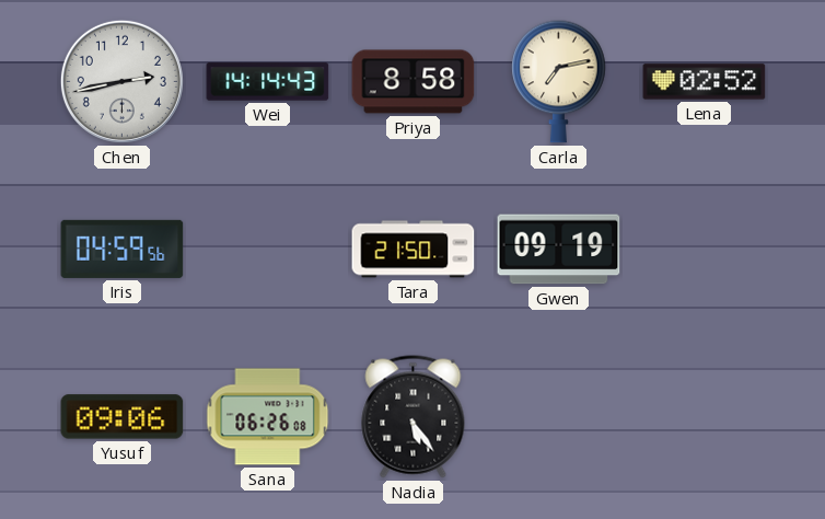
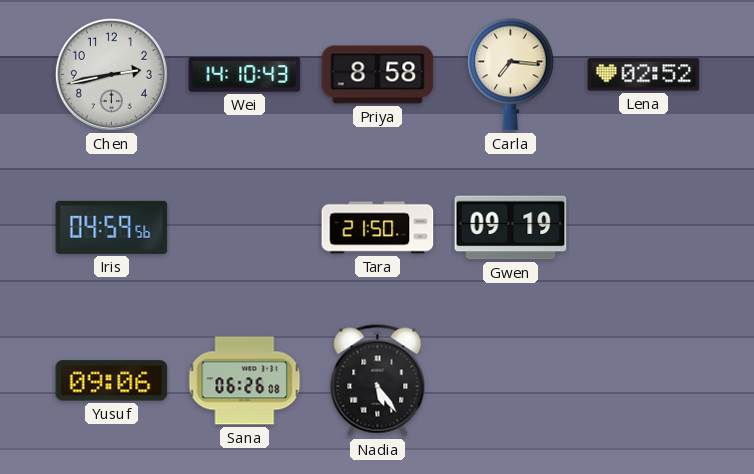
Wei: 14:14 -> 14:10
Carla: 7:13 -> 7:16
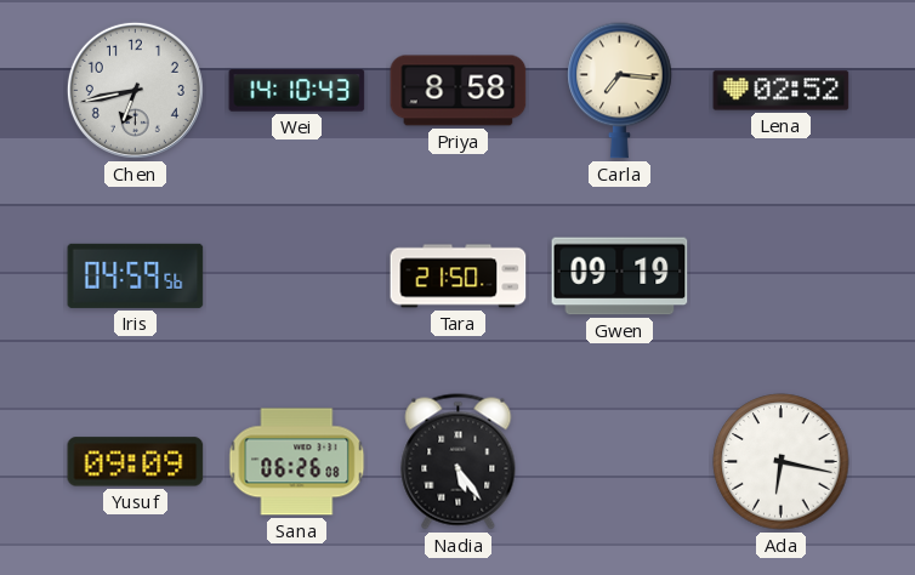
Chen: 2:43 -> 6:43
Yusuf: 09:06 -> 09:09
Ada: none -> 6:17
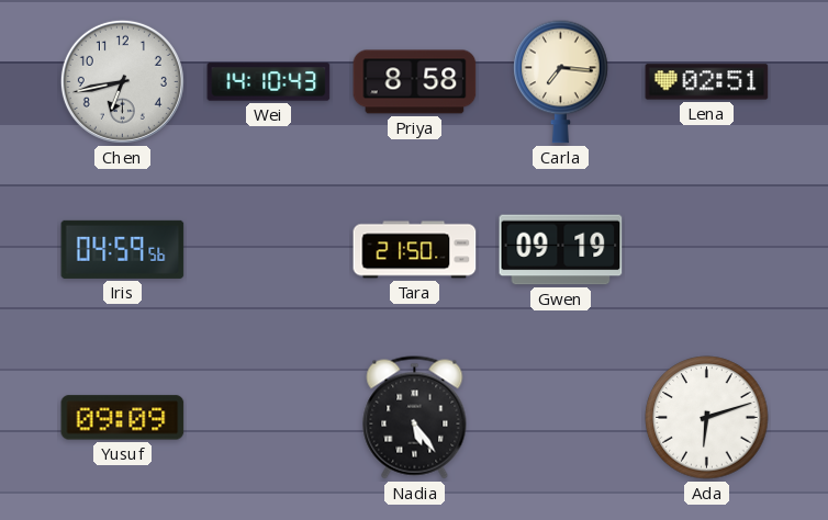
Lena: 02:52 -> 02:51
Sana: 06:26 -> none
Ada: 6:17 -> 6:12
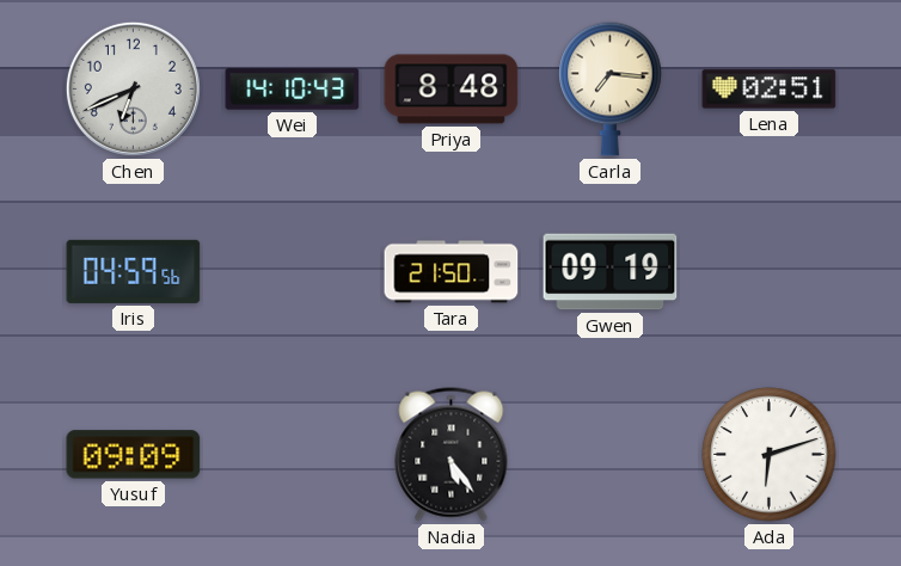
Chen: 6:43 -> 6:41
Priya: 8:58 -> 8:48
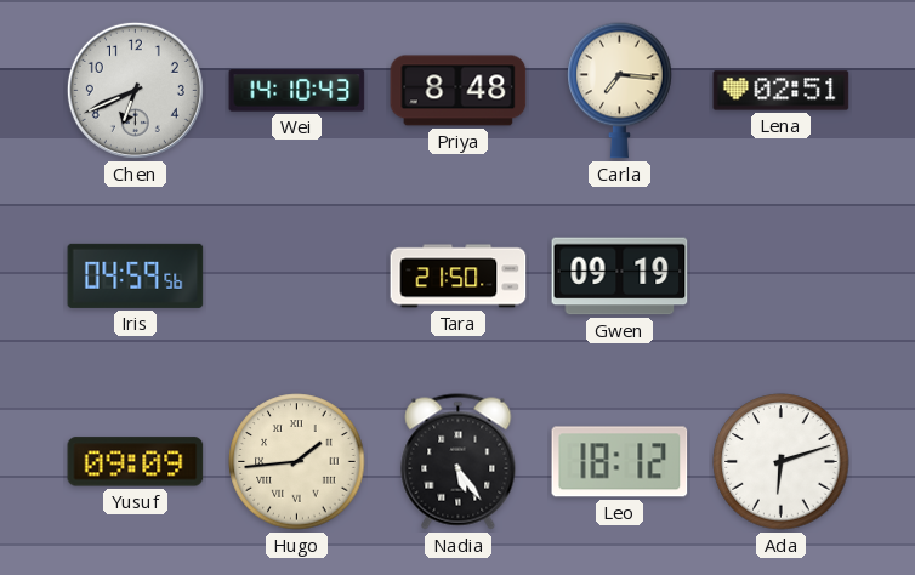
Hugo: none -> 1:44
Leo: none -> 18:12
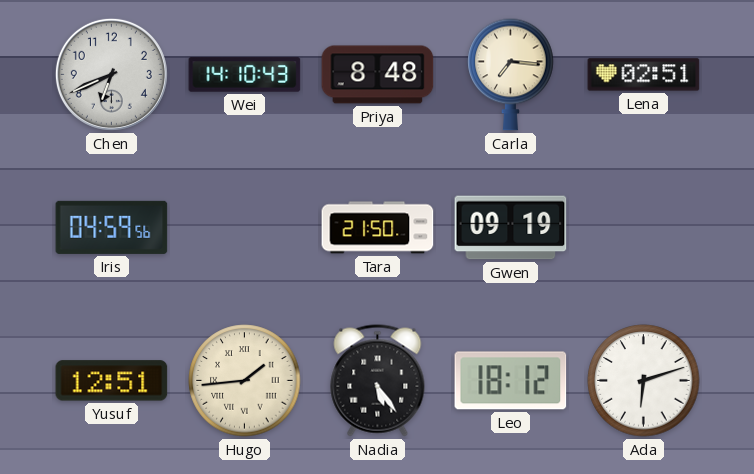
Yusuf: 09:09 -> 12:51
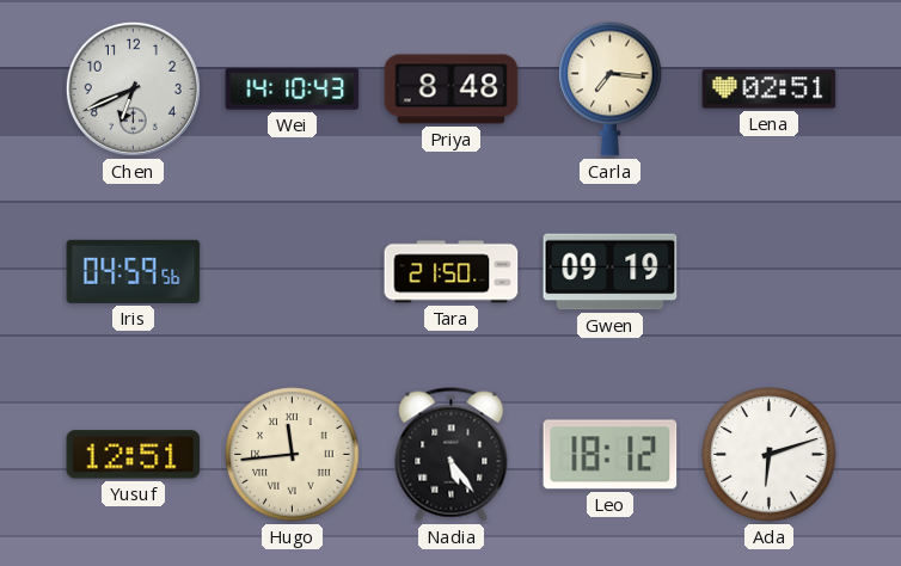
Hugo: 1:44 -> 11:44
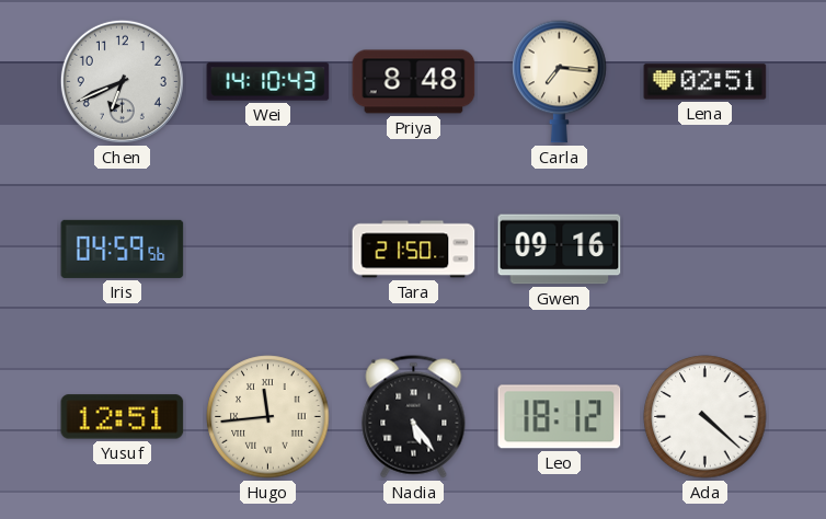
Gwen: 09:19 -> 09:16
Ada: 6:12 -> 4:22
